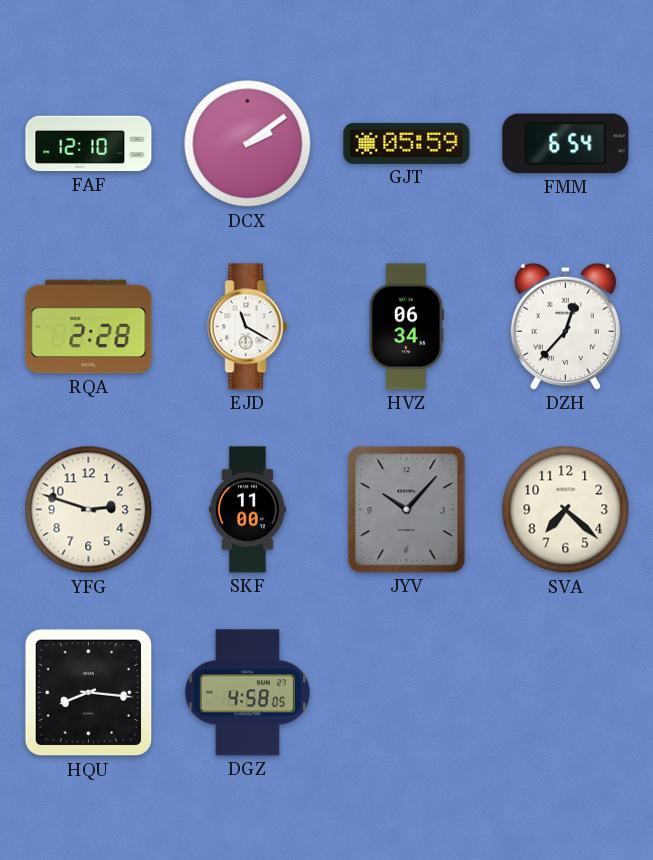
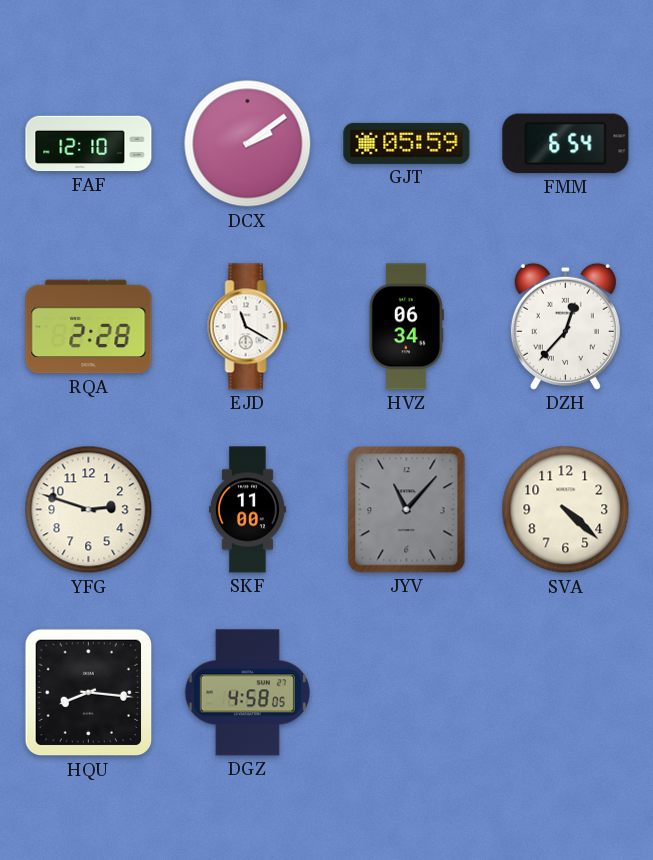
JYV: 10:07 -> 11:07
SVA: 7:22 -> 4:22
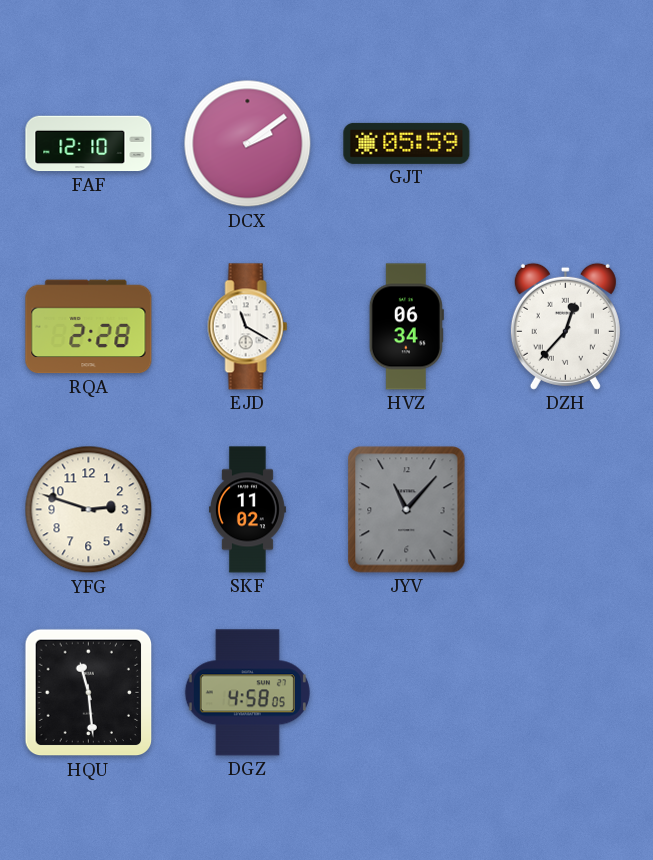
FMM: 6:54 -> none
SKF: 11:00 -> 11:02
SVA: 4:22 -> none
HQU: 8:16 -> 11:29
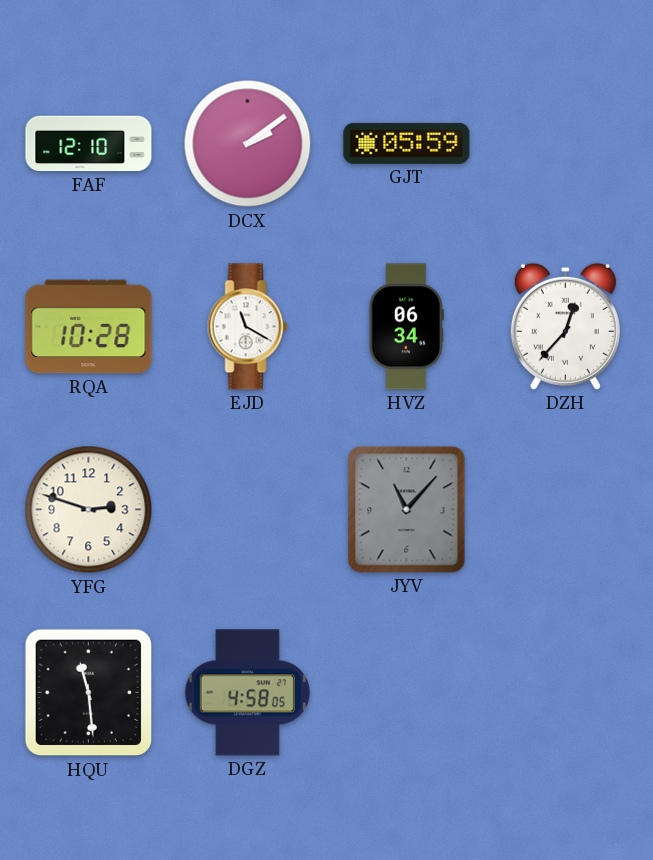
RQA: 2:28 -> 10:28
SKF: 11:02 -> none
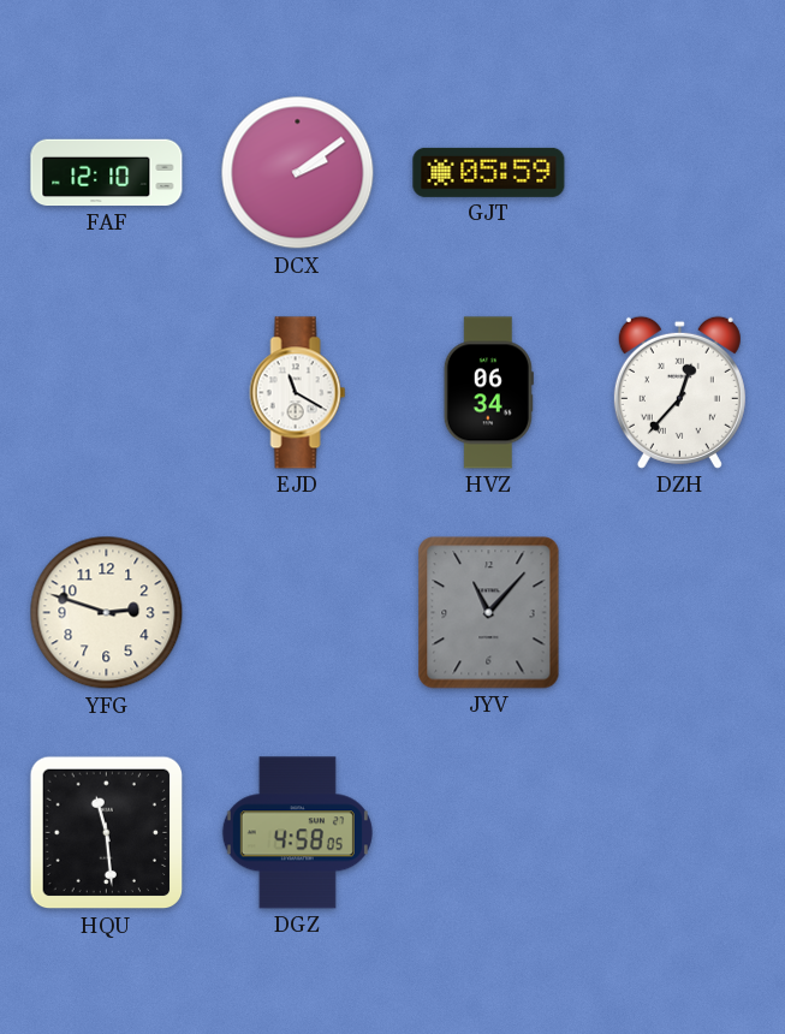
RQA: 10:28 -> none
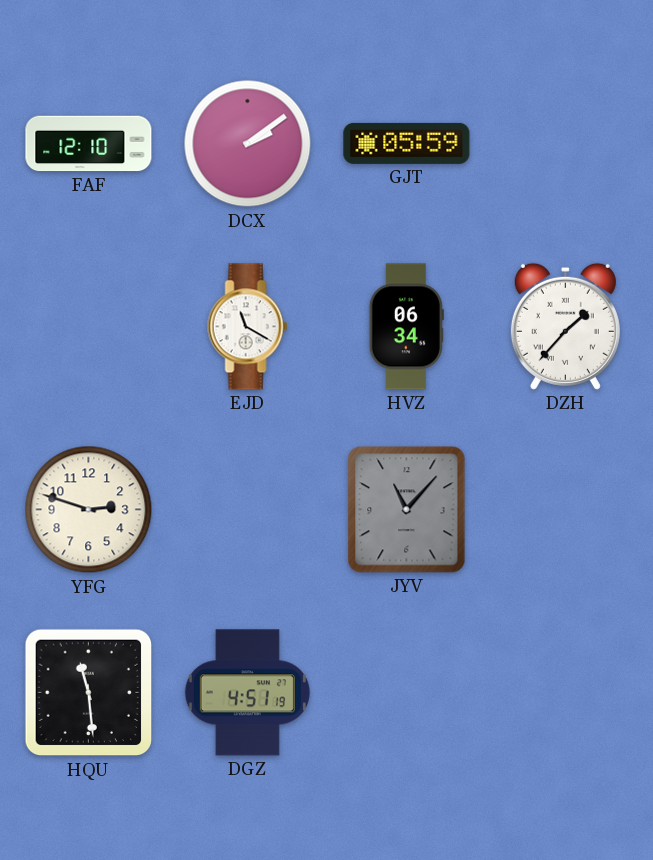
DZH: 12:37 -> 1:37
DGZ: 4:58 -> 4:51
